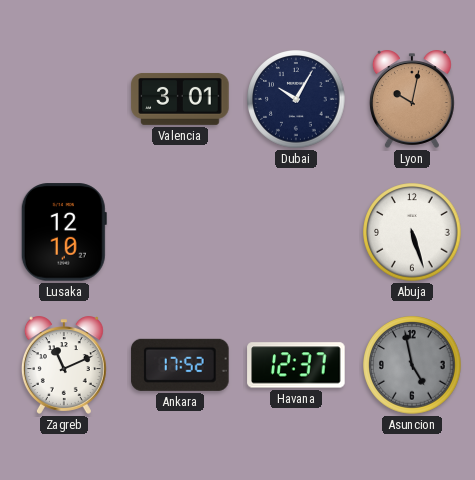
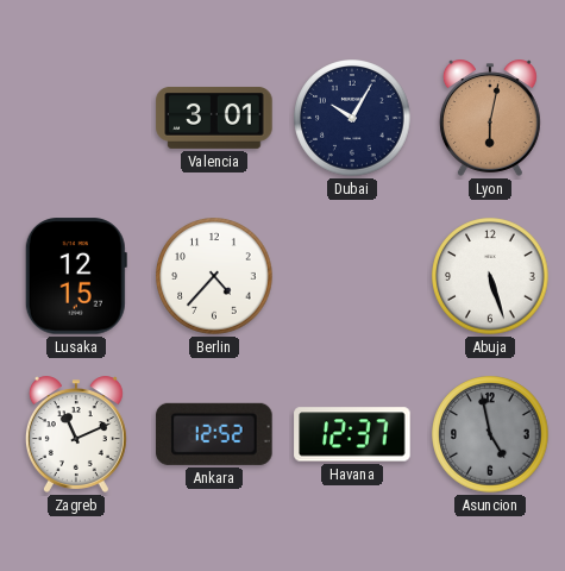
Lyon: 10:02 -> 6:02
Lusaka: 12:10 -> 12:15
Berlin: none -> 4:37
Ankara: 17:52 -> 12:52
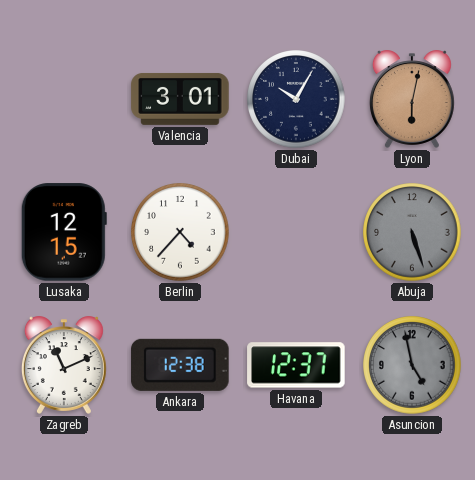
Abuja dial: white -> grey
Ankara: 12:52 -> 12:38
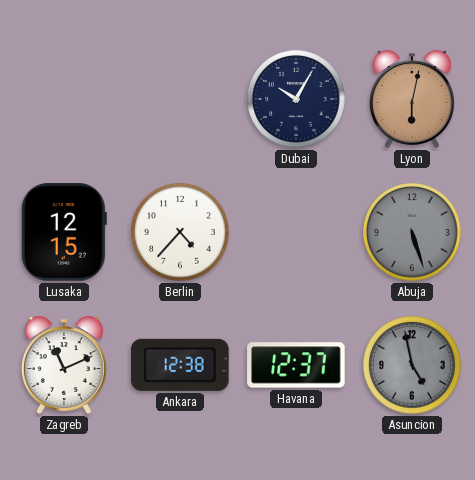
Valencia: 3:01 -> none
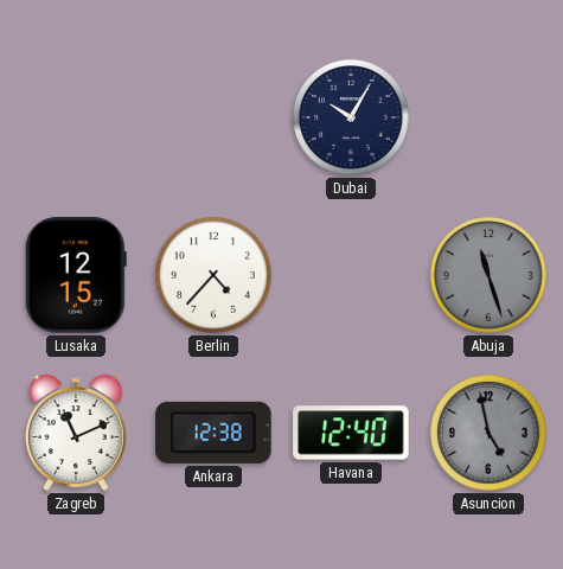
Lyon: 6:02 -> none
Abuja: 5:27 -> 11:27
Havana: 12:37 -> 12:40
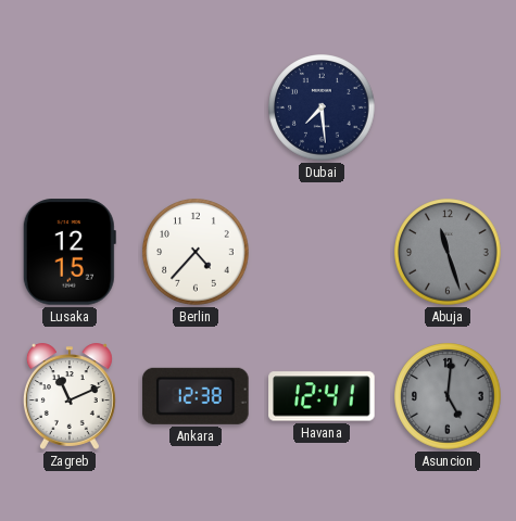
Dubai: 10:05 -> 7:29
Havana: 12:40 -> 12:41
Asuncion: 4:58 -> 5:01
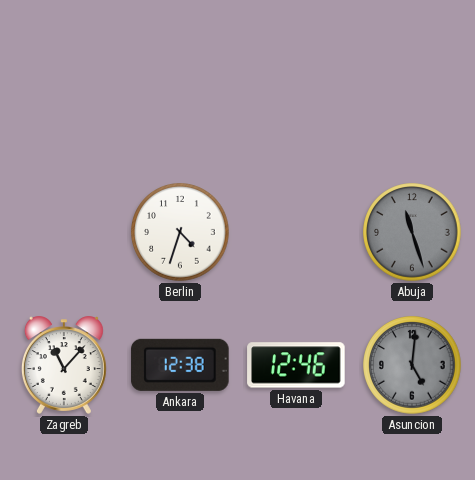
Dubai: 7:29 -> none
Lusaka: 12:15 -> none
Berlin: 4:37 -> 4:33
Zagreb: 11:11 -> 11:07
Havana: 12:41 -> 12:46
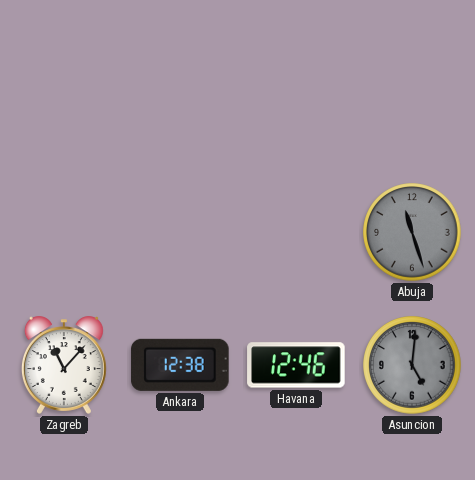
Berlin: 4:33 -> none
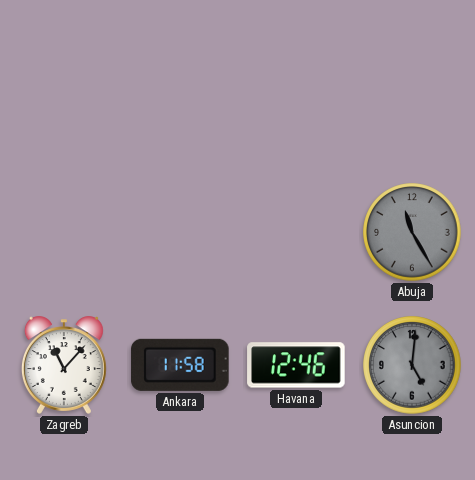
Abuja: 11:27 -> 11:25
Ankara: 12:38 -> 11:58
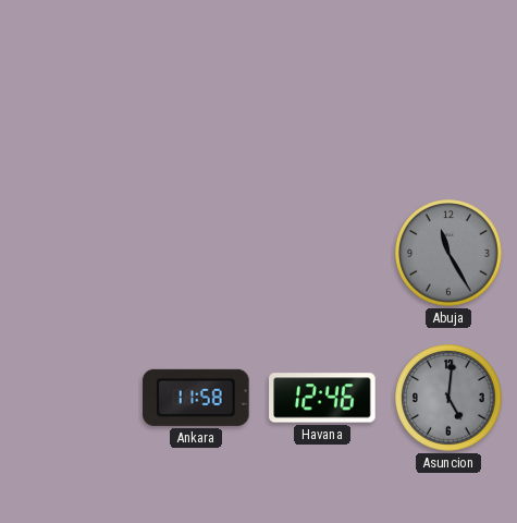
Zagreb: 11:07 -> none
